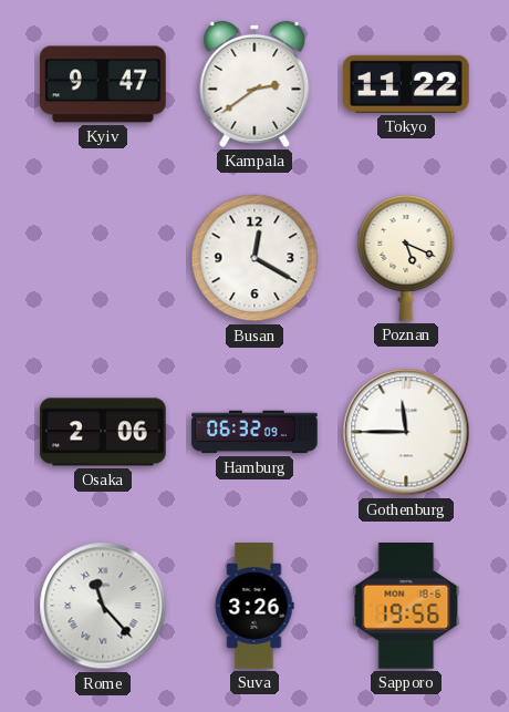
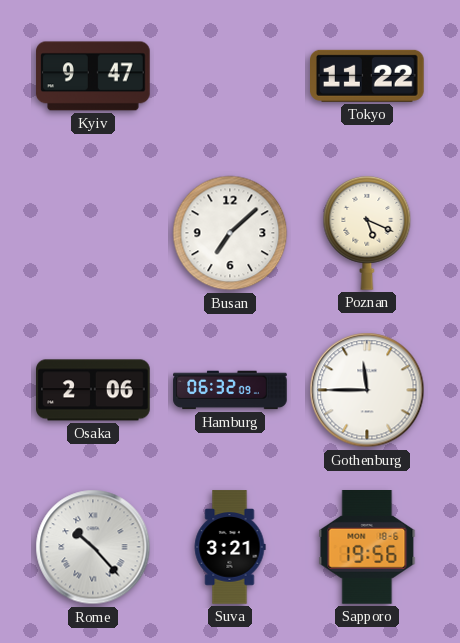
Kampala: 2:39 -> none
Busan: 12:20 -> 7:08
Rome: 11:23 -> 10:23
Suva: 3:26 -> 3:21
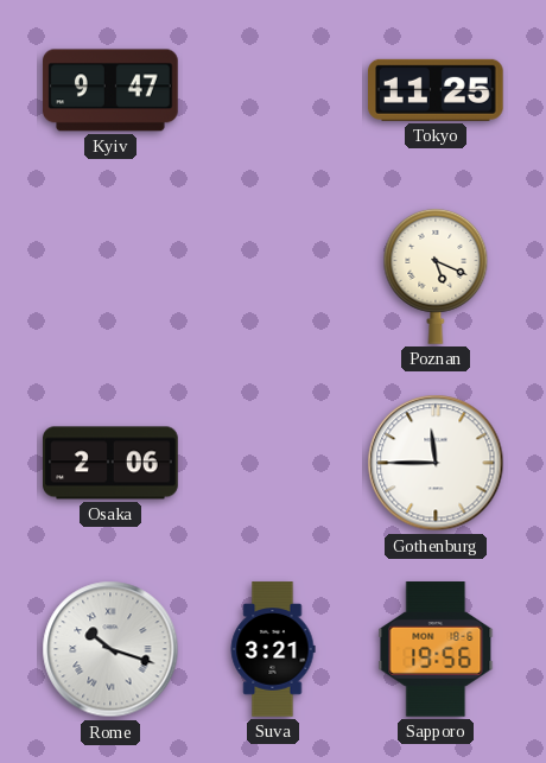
Tokyo: 11:22 -> 11:25
Busan: 7:08 -> none
Hamburg: 06:32 -> none
Rome: 10:23 -> 10:18
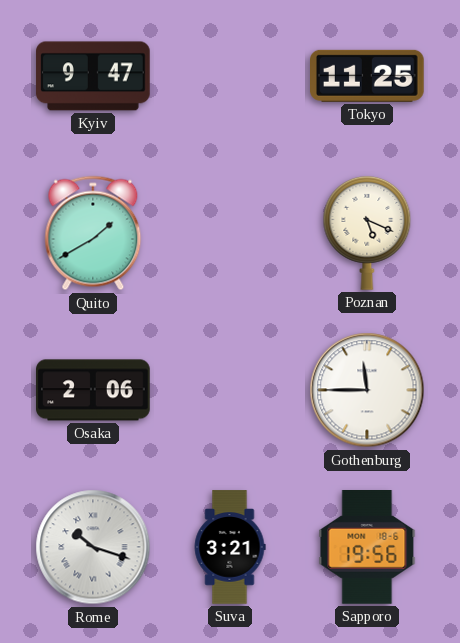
Quito: none -> 1:40
